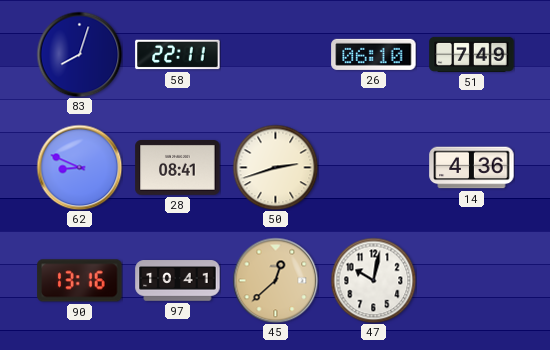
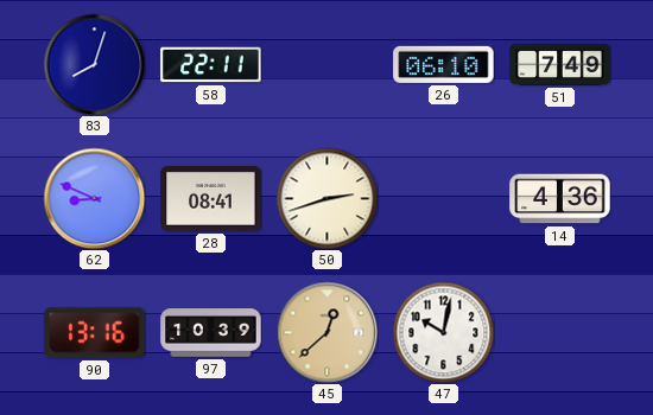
97: 10:41 -> 10:39
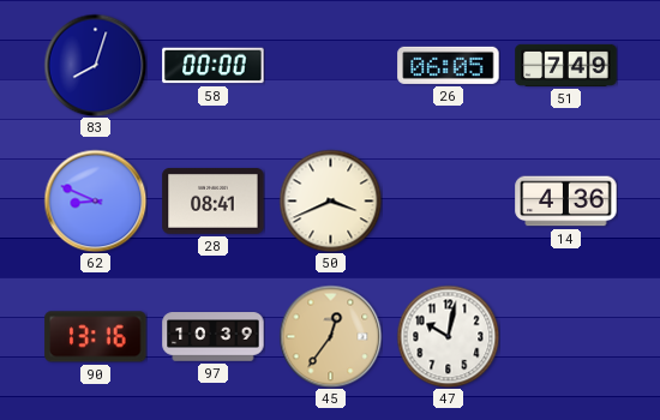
58: 22:11 -> 00:00
26: 06:10 -> 06:05
50: 2:42 -> 3:41
45: 12:38 -> 12:36
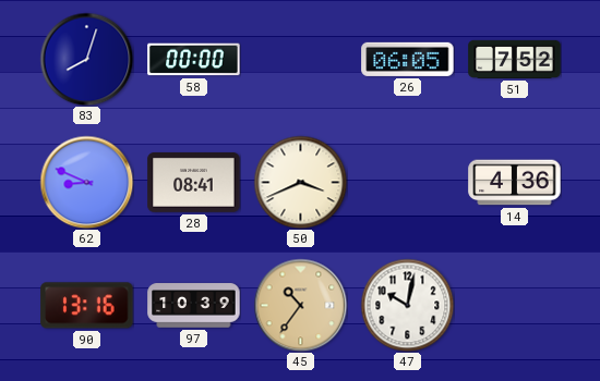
51: 7:49 -> 7:52
45: 12:36 -> 10:36
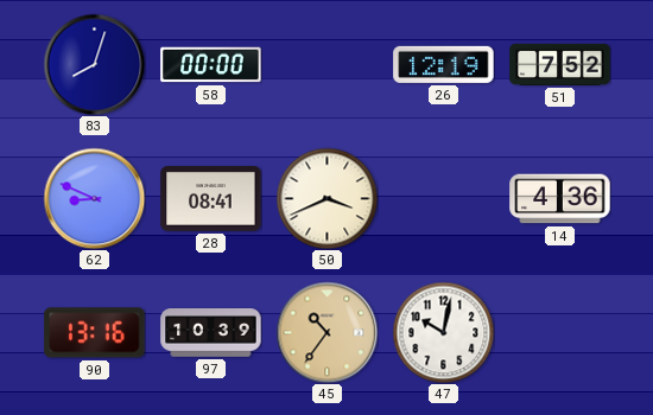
26: 06:05 -> 12:19
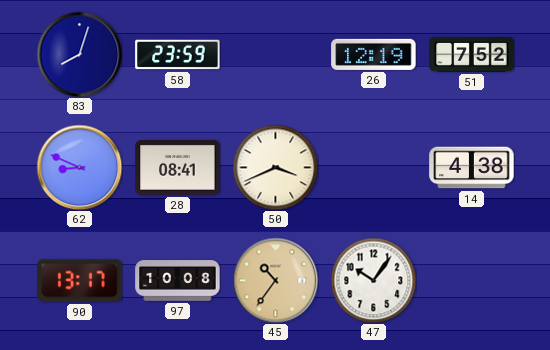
58: 00:00 -> 23:59
14: 4:36 -> 4:38
90: 13:16 -> 13:17
97: 10:39 -> 10:08
47: 10:02 -> 10:06
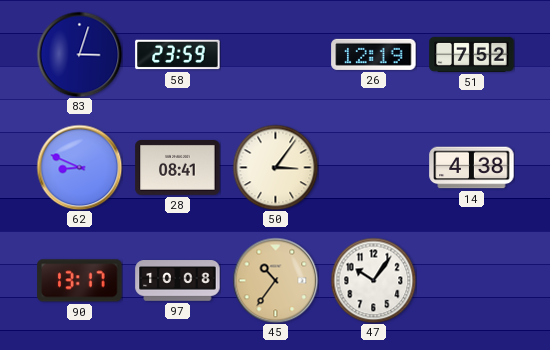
83: 8:03 -> 3:03
50: 3:41 -> 3:06
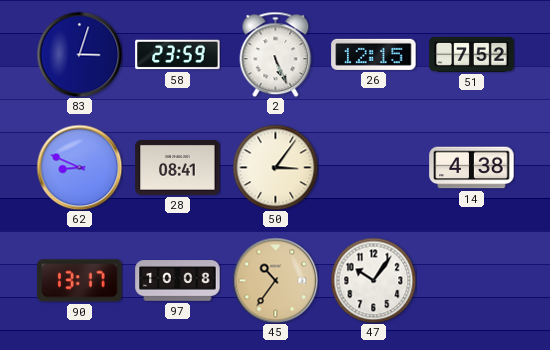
2: none -> 5:26
26: 12:19 -> 12:15
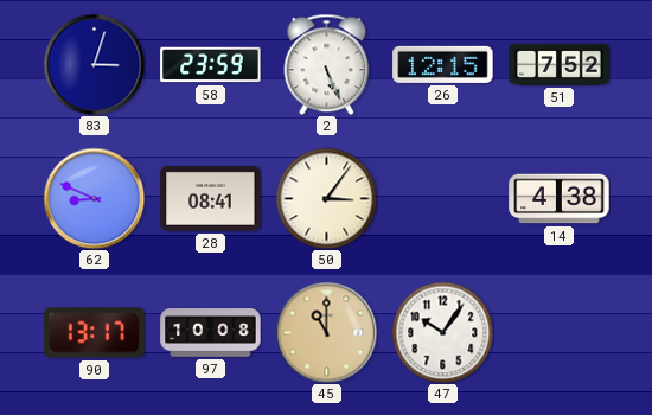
45: 10:36 -> 11:00
